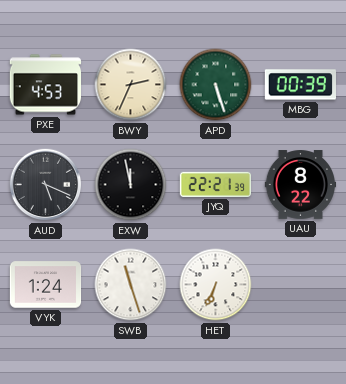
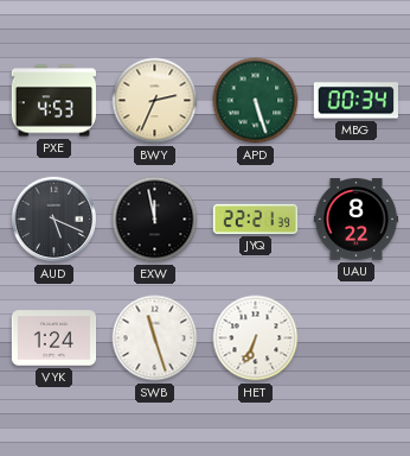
MBG: 00:39 -> 00:34
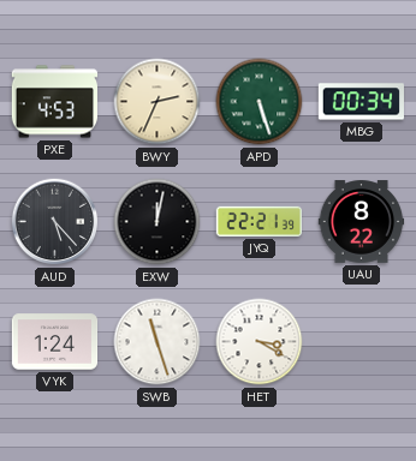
AUD: 5:19 -> 5:23
EXW: 11:58 -> 12:02
HET: 6:34 -> 3:20
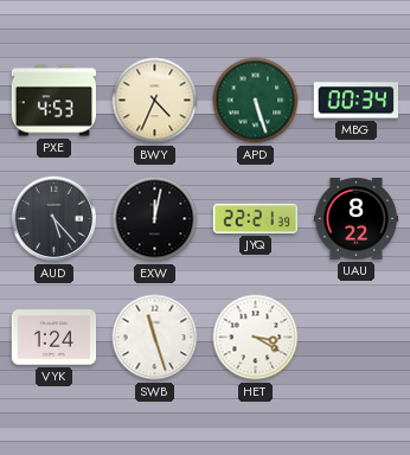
BWY: 2:34 -> 4:34
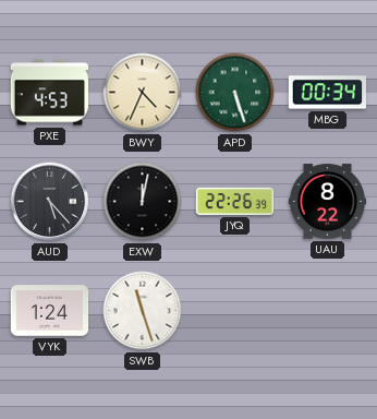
JYQ: 22:21 -> 22:26
HET: 3:20 -> none
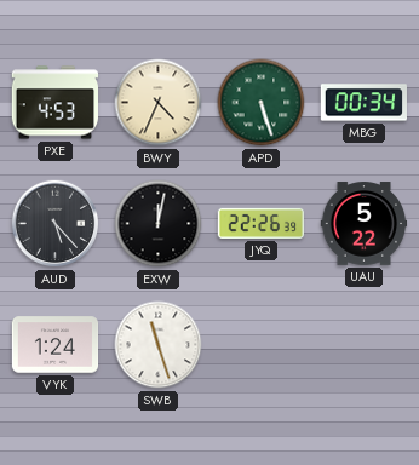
UAU: 8:22 -> 5:22
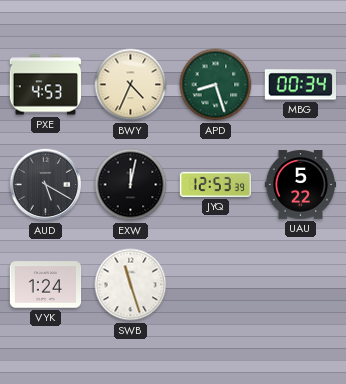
APD: 5:27 -> 8:27
AUD: 5:23 -> 5:20
JYQ: 22:26 -> 12:53
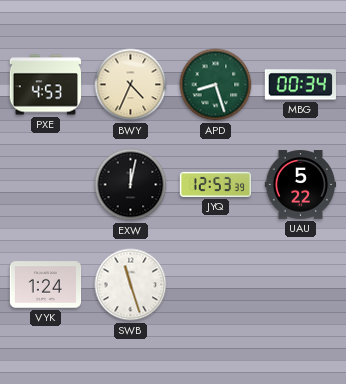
AUD: 5:20 -> none
